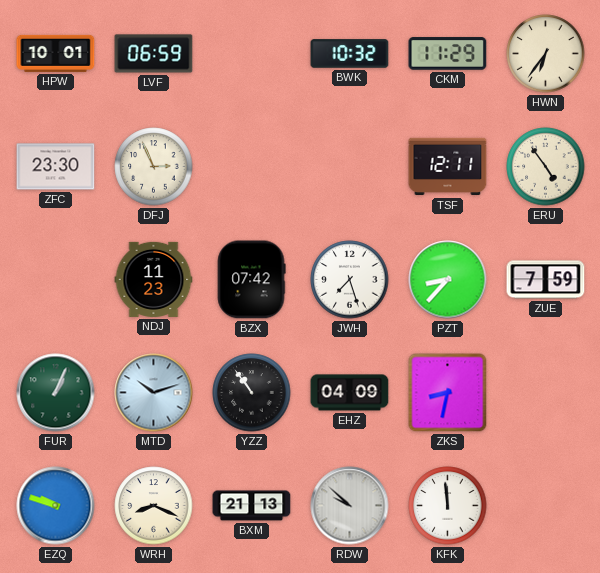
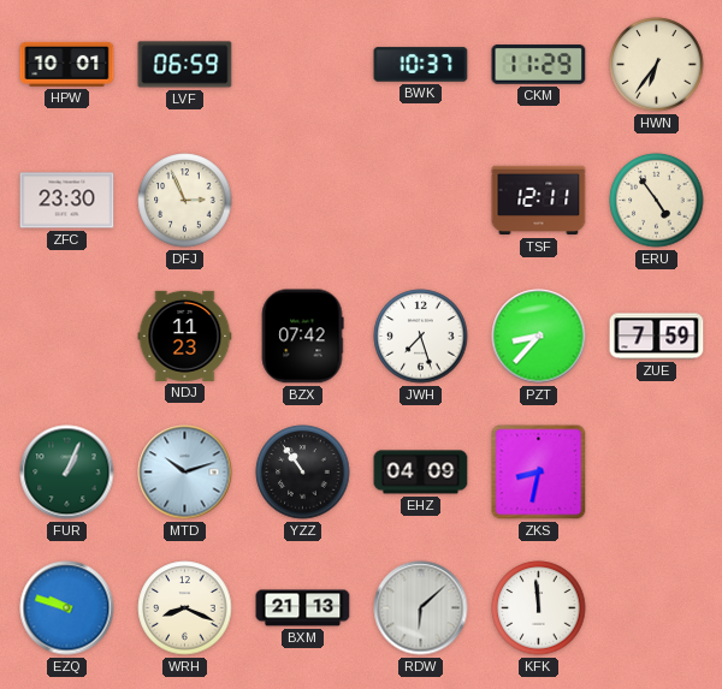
BWK: 10:32 -> 10:37
RDW: 9:52 -> 6:08
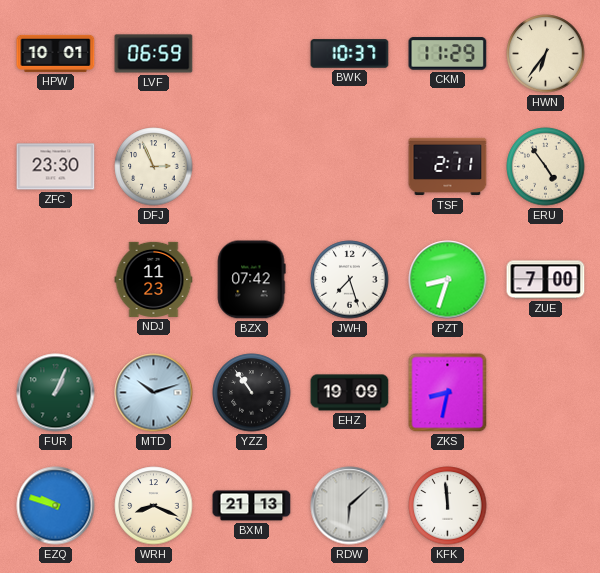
TSF: 12:11 -> 2:11
PZT: 8:37 -> 8:33
ZUE: 7:59 -> 7:00
EHZ: 04:09 -> 19:09
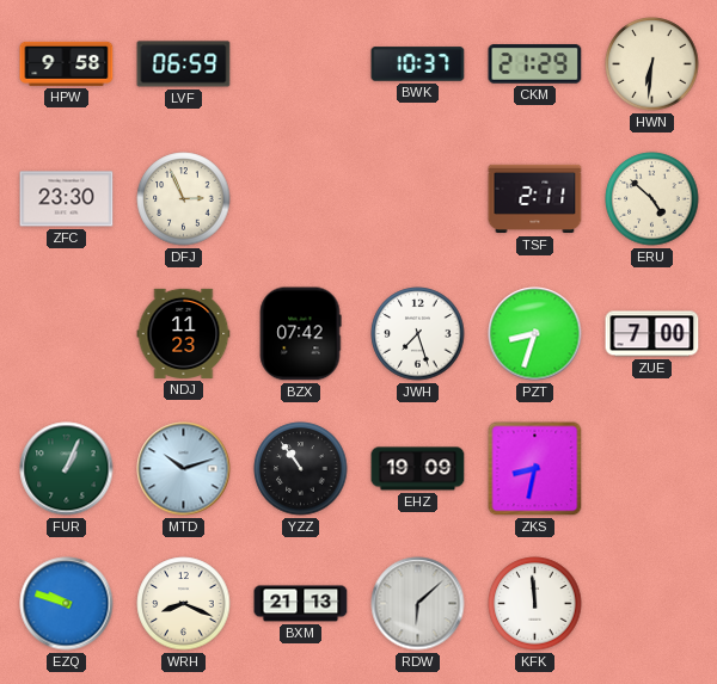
HPW: 10:01 -> 9:58
CKM: 11:29 -> 21:29
HWN: 6:36 -> 6:31
ERU: 4:54 -> 4:52
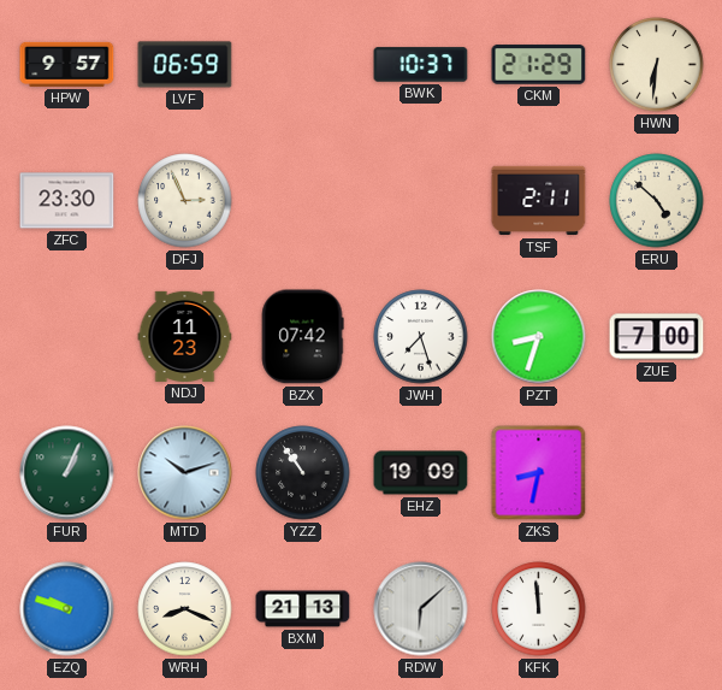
HPW: 9:58 -> 9:57
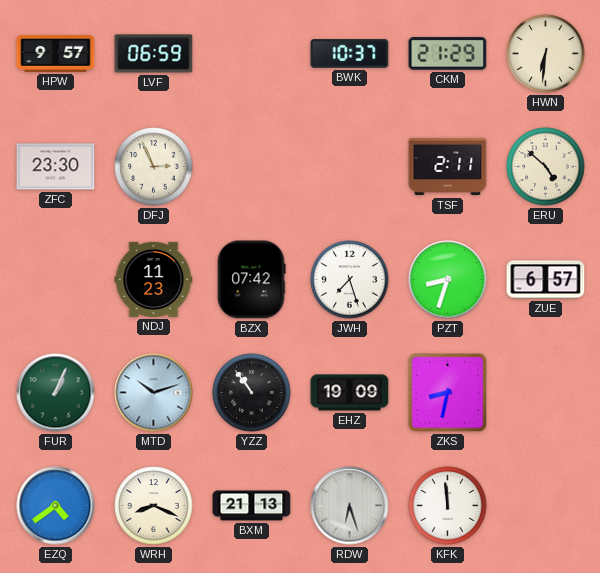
ZUE: 7:00 -> 6:57
EZQ: 9:48 -> 4:39
RDW: 6:08 -> 6:27
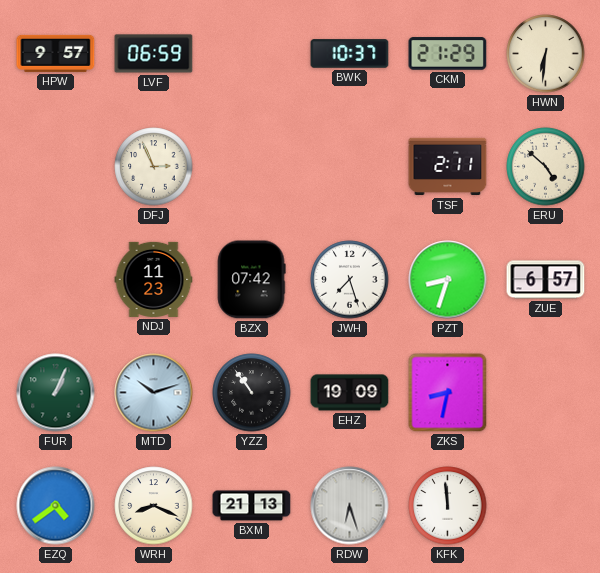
ZFC: 23:30 -> none
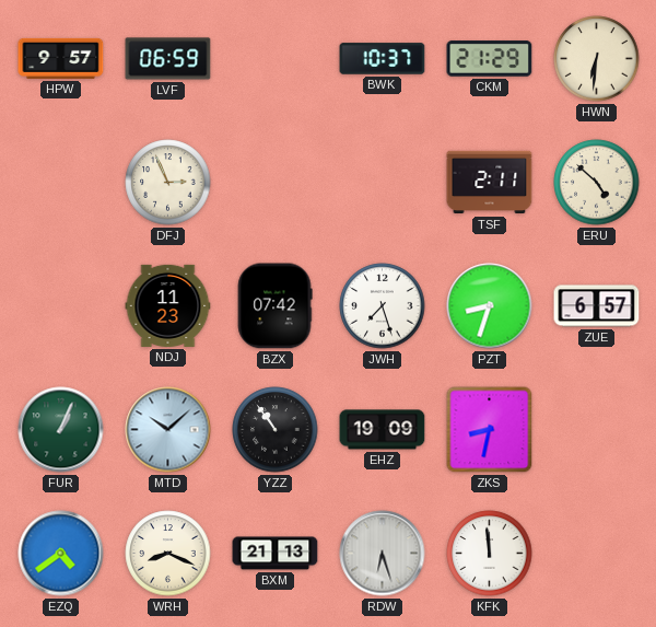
MTD: 10:12 -> 10:08
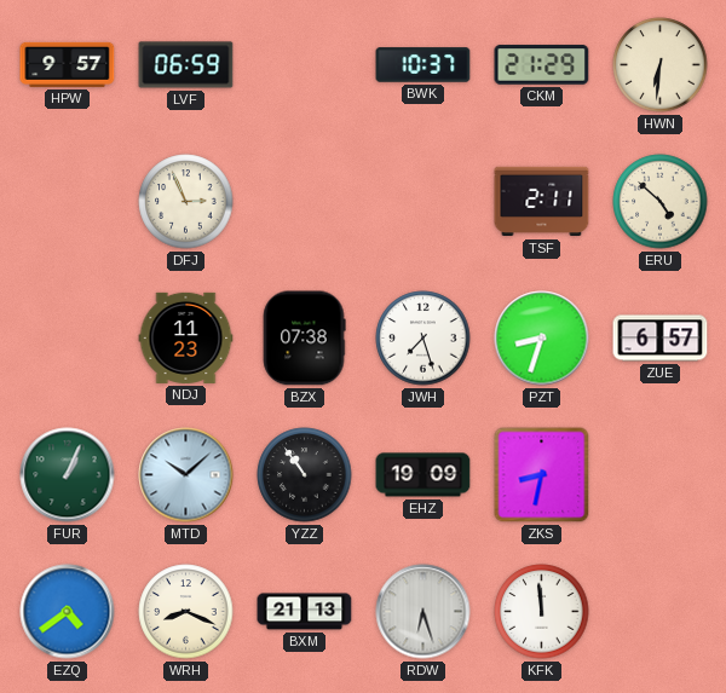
BZX: 07:42 -> 07:38
